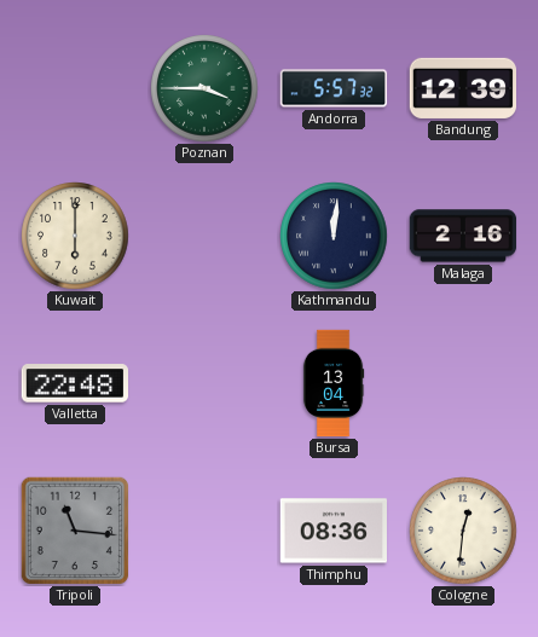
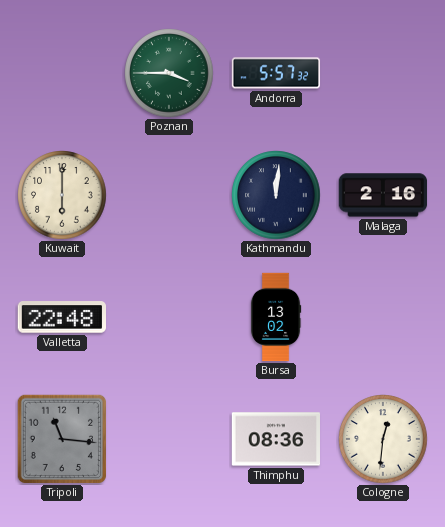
Bandung: 12:39 -> none
Bursa: 13:04 -> 13:02
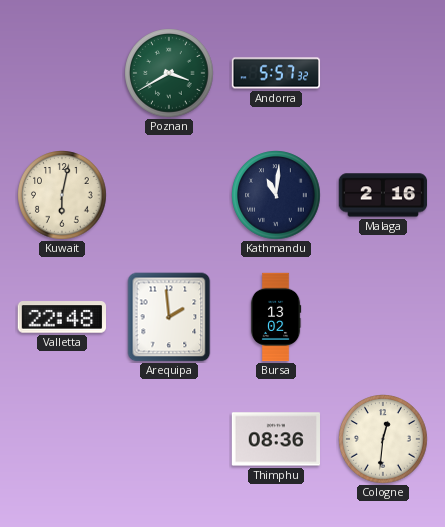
Poznan: 3:45 -> 3:40
Kuwait: 6:00 -> 6:02
Kathmandu: 12:01 -> 11:01
Arequipa: none -> 1:59
Tripoli: 11:16 -> none
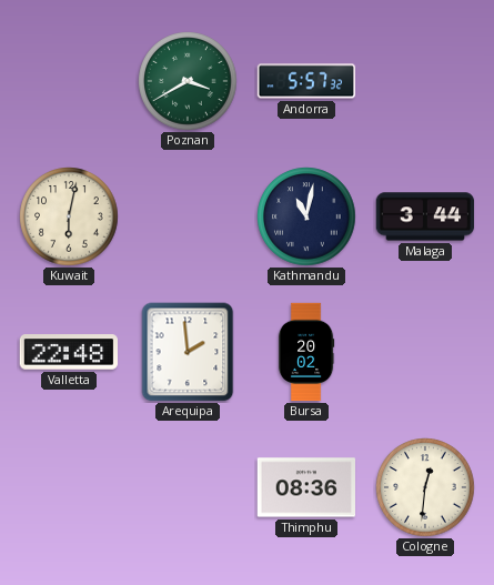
Kathmandu: 11:01 -> 11:02
Malaga: 2:16 -> 3:44
Bursa: 13:02 -> 20:02
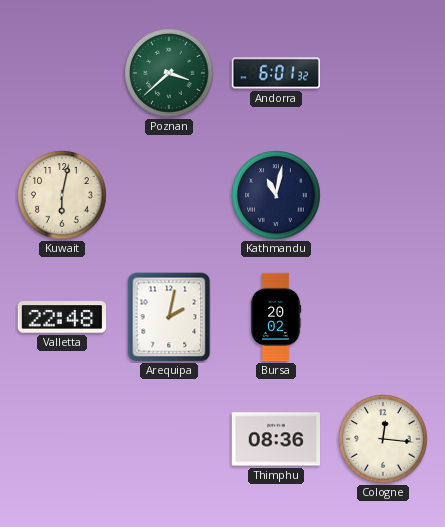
Poznan: 3:40 -> 3:38
Andorra: 5:57 -> 6:01
Malaga: 3:44 -> none
Arequipa: 1:59 -> 2:02
Cologne: 12:31 -> 12:16
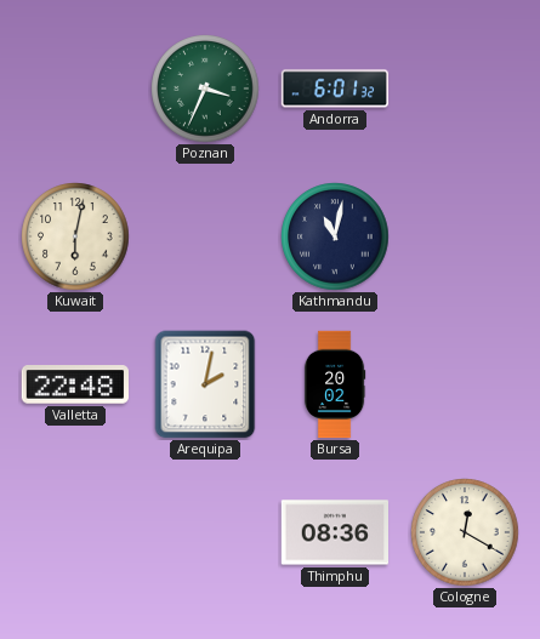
Poznan: 3:38 -> 3:34
Cologne: 12:16 -> 12:20
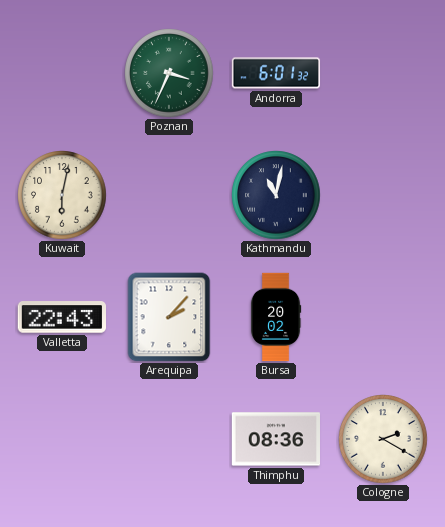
Valletta: 22:48 -> 22:43
Arequipa: 2:02 -> 2:07
Cologne: 12:20 -> 2:20
